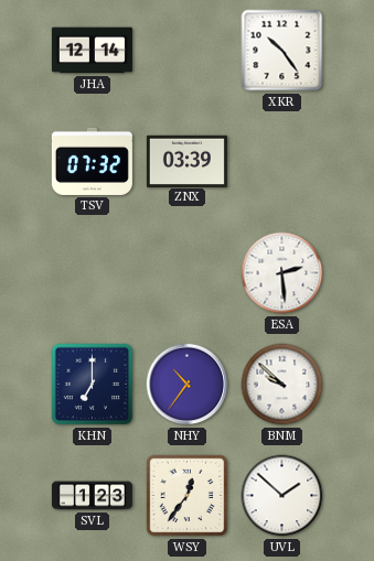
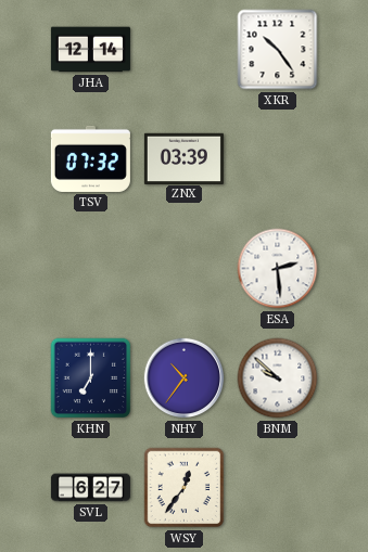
SVL: 1:23 -> 6:27
UVL: 1:52 -> none
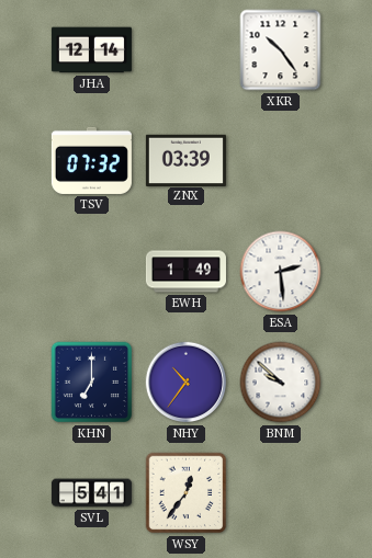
EWH: none -> 1:49
SVL: 6:27 -> 5:41
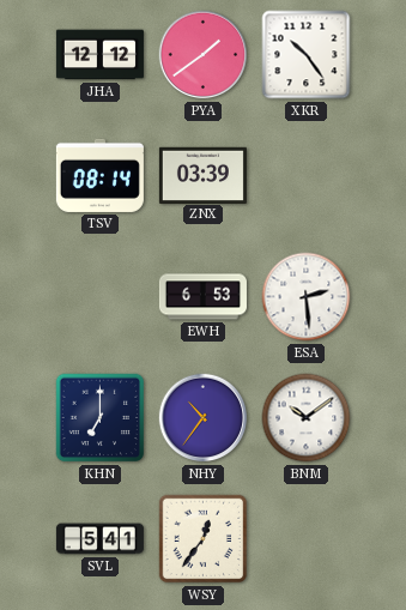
JHA: 12:14 -> 12:12
PYA: none -> 1:39
TSV: 07:32 -> 08:14
EWH: 1:49 -> 6:53
BNM: 9:52 -> 10:09
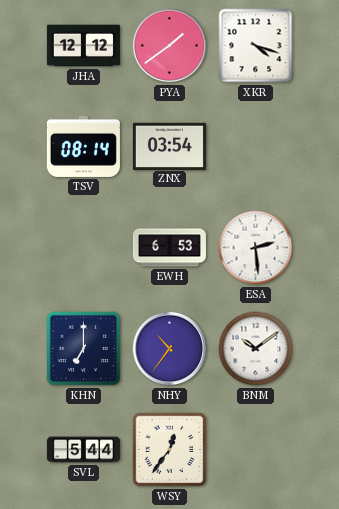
XKR: 10:24 -> 4:18
ZNX: 03:39 -> 03:54
SVL: 5:41 -> 5:44
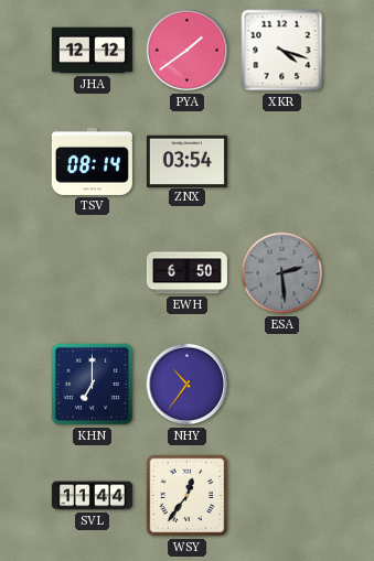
EWH: 6:53 -> 6:50
ESA dial: white -> grey
BNM: 10:09 -> none
SVL: 5:44 -> 11:44
